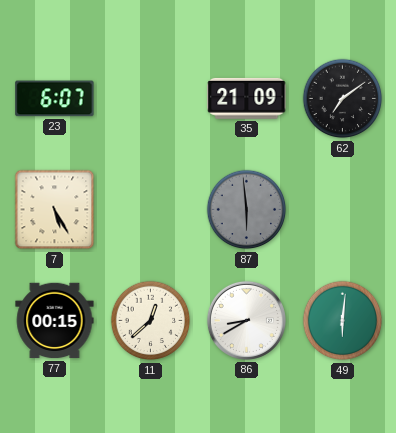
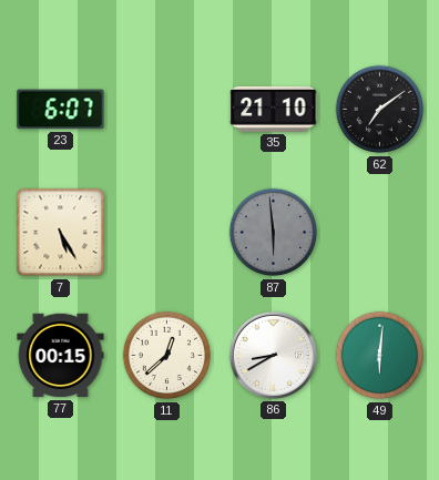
35: 21:09 -> 21:10
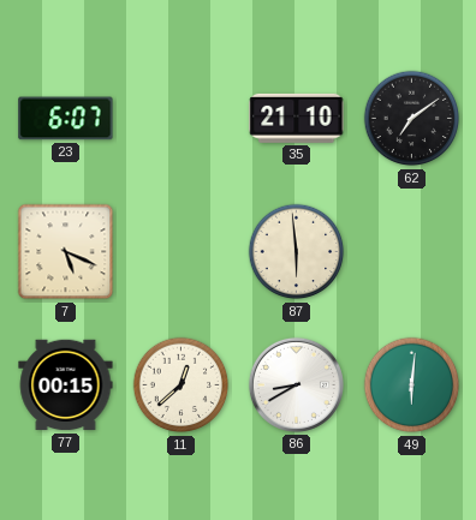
7: 5:25 -> 5:19
87 dial: grey -> cream
